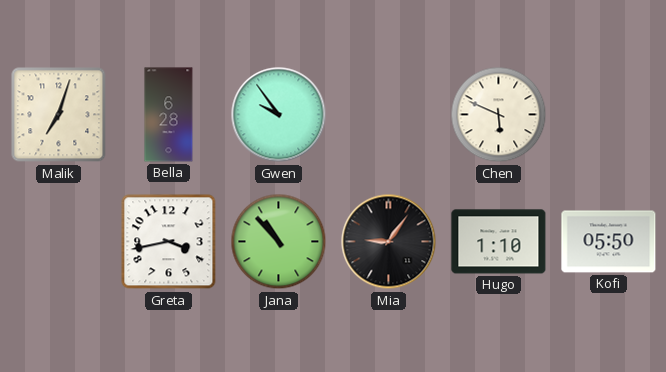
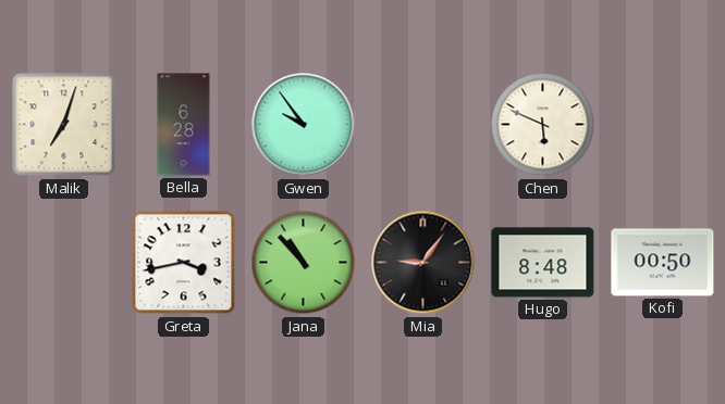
Hugo: 1:10 -> 8:48
Kofi: 05:50 -> 00:50
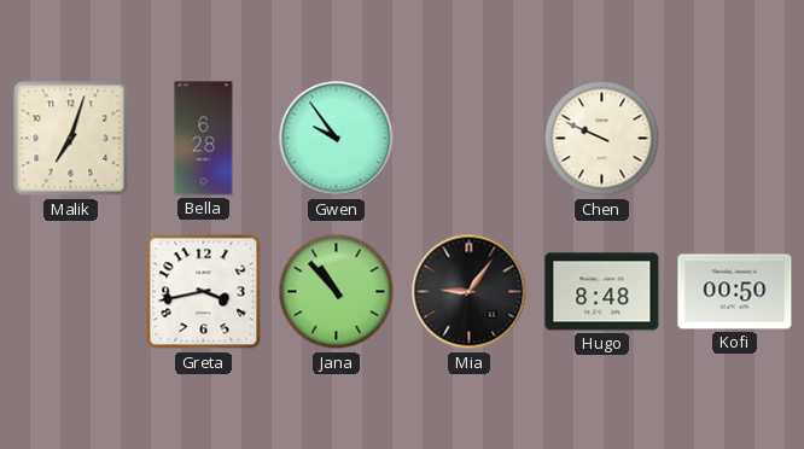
Chen: 5:49 -> 9:49
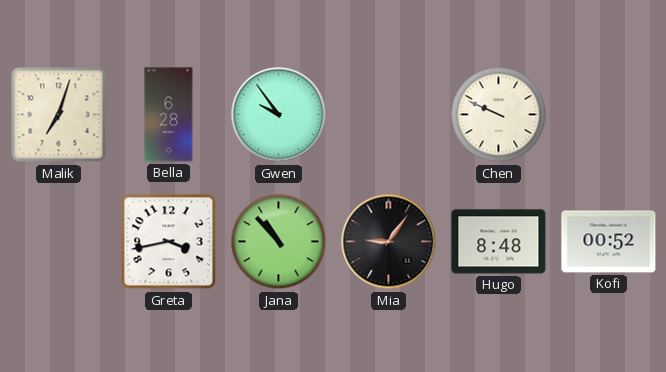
Kofi: 00:50 -> 00:52
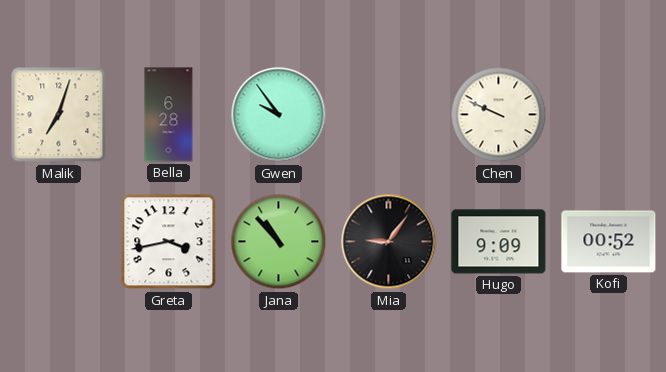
Hugo: 8:48 -> 9:09
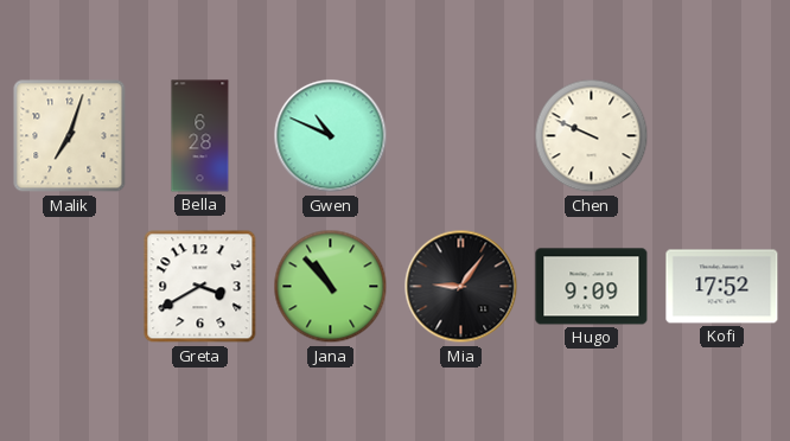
Gwen: 9:54 -> 10:49
Greta: 3:43 -> 3:40
Kofi: 00:52 -> 17:52
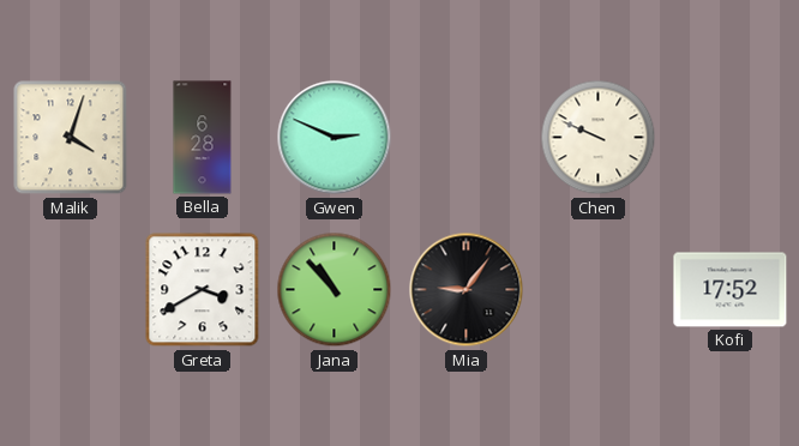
Malik: 7:03 -> 4:03
Gwen: 10:49 -> 2:49
Hugo: 9:09 -> none
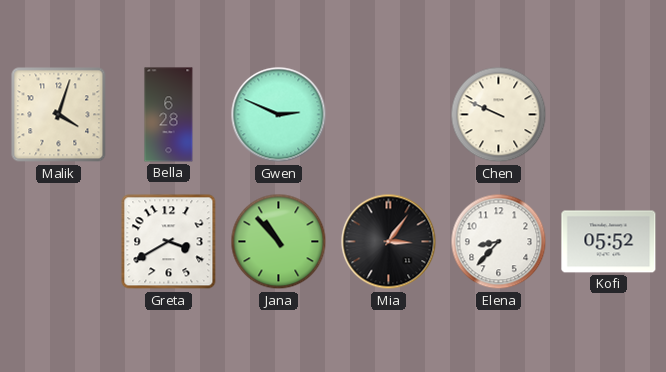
Mia: 9:06 -> 3:06
Elena: none -> 8:37
Kofi: 17:52 -> 05:52
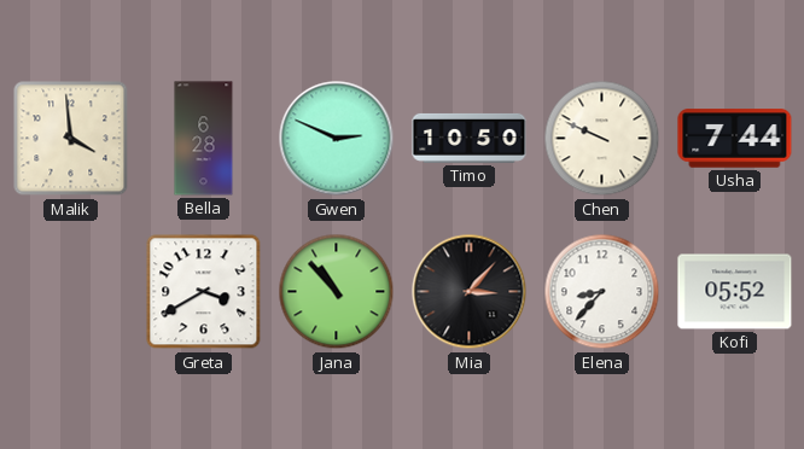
Malik: 4:03 -> 3:59
Timo: none -> 10:50
Usha: none -> 7:44
Mia: 3:06 -> 3:07
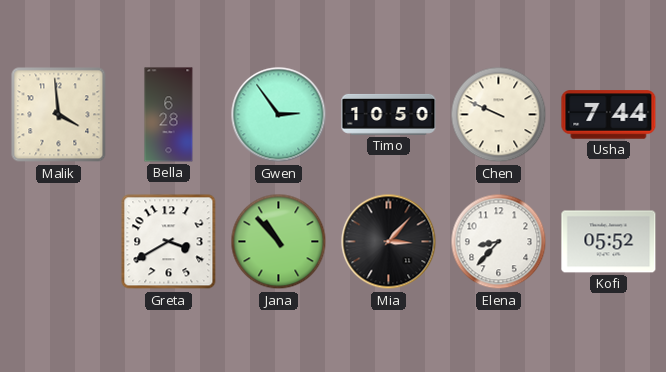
Gwen: 2:49 -> 2:54
